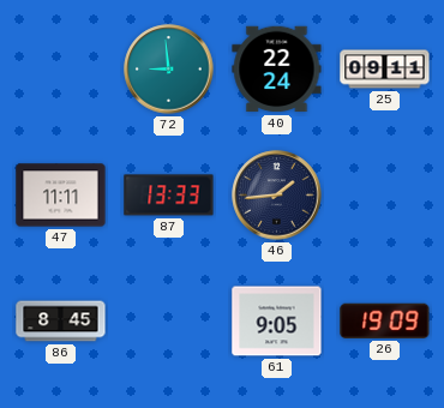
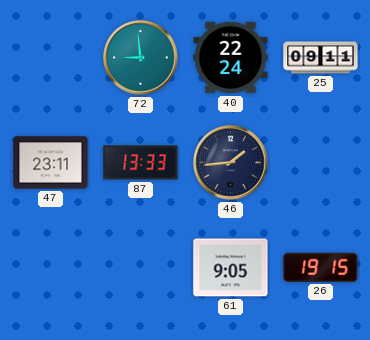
47: 11:11 -> 23:11
86: 8:45 -> none
26: 19:09 -> 19:15
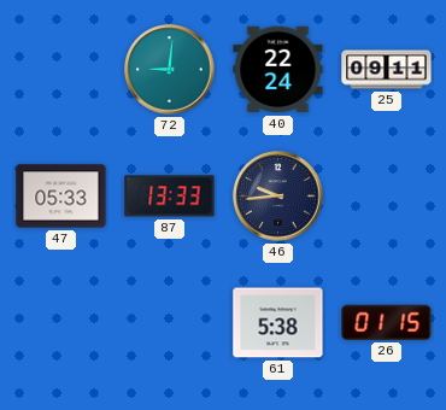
72: 8:59 -> 9:01
47: 23:11 -> 05:33
46: 1:44 -> 9:44
61: 9:05 -> 5:38
26: 19:15 -> 01:15
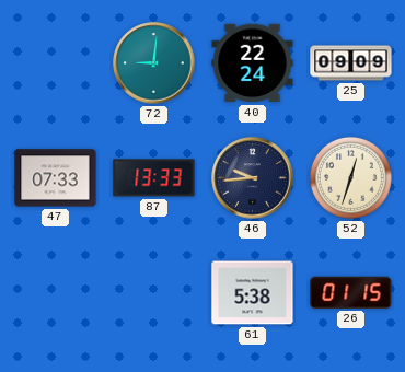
25: 09:11 -> 09:09
47: 05:33 -> 07:33
52: none -> 12:33
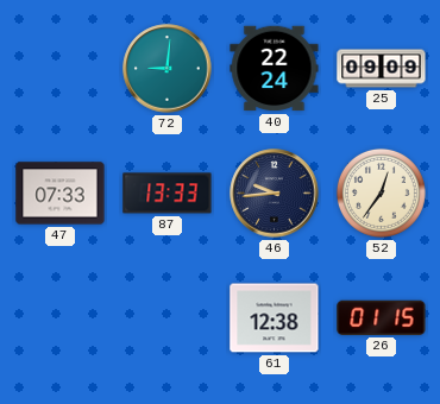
52: 12:33 -> 12:36
61: 5:38 -> 12:38
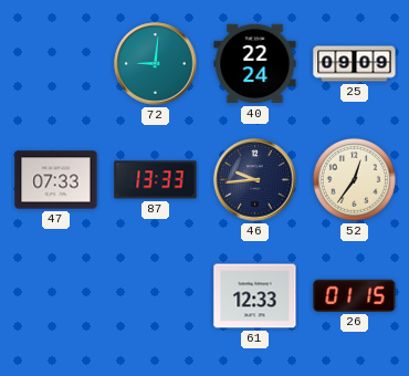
61: 12:38 -> 12:33
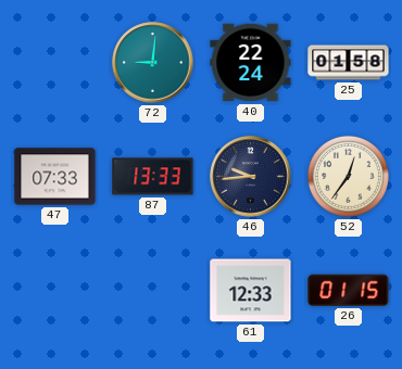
25: 09:09 -> 01:58
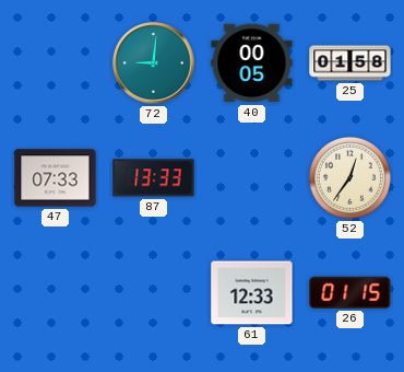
40: 22:24 -> 00:05
46: 9:44 -> none
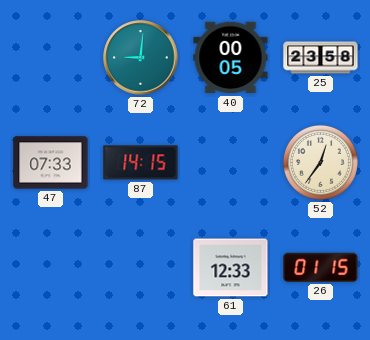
25: 01:58 -> 23:58
87: 13:33 -> 14:15
